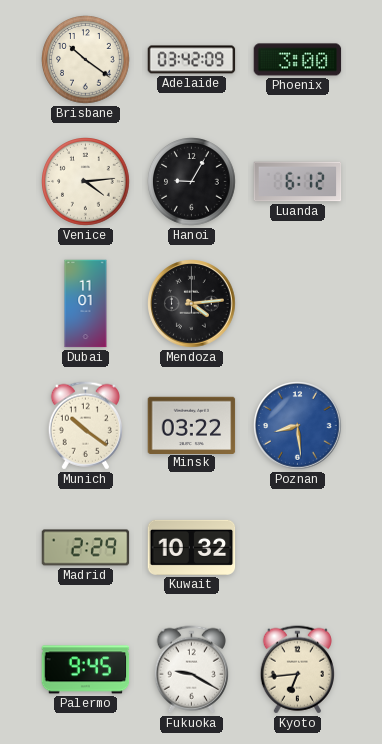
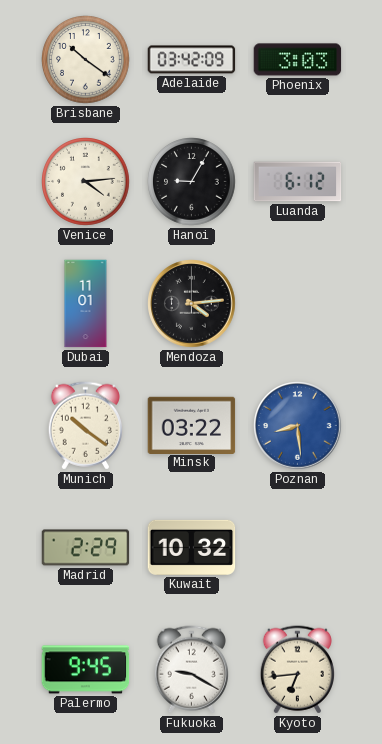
Phoenix: 3:00 -> 3:03
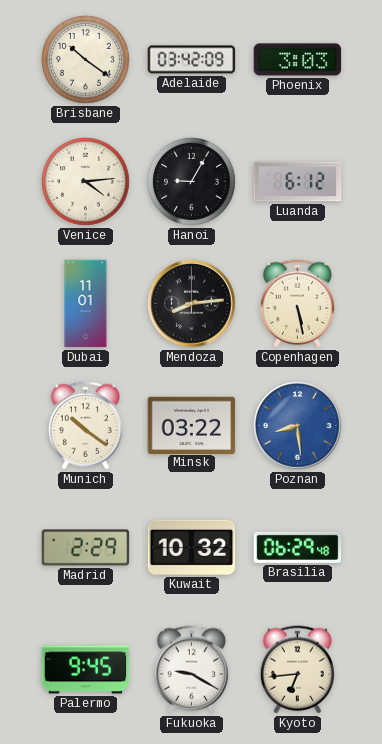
Mendoza: 4:14 -> 8:14
Copenhagen: none -> 5:28
Brasilia: none -> 06:29
